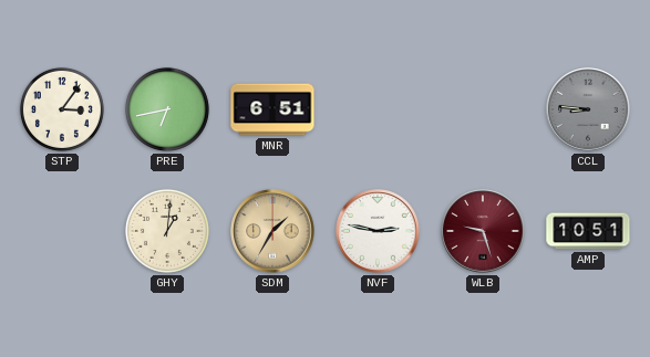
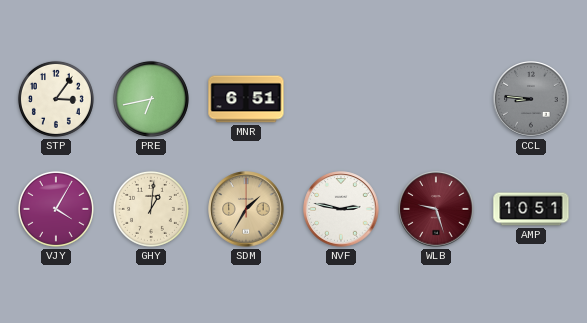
VJY: none -> 4:05
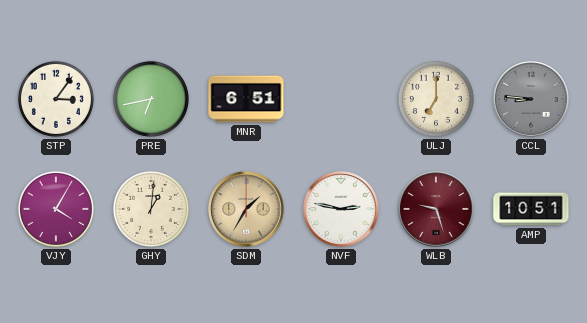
ULJ: none -> 7:00
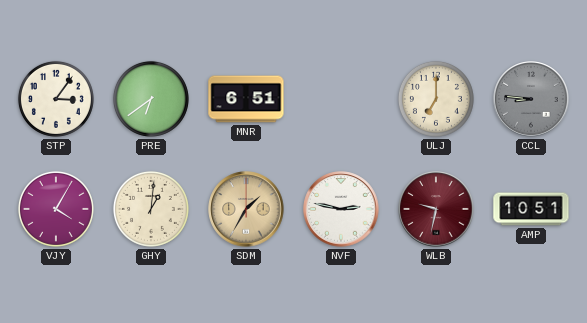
PRE: 6:43 -> 6:39
WLB: 9:27 -> 9:32
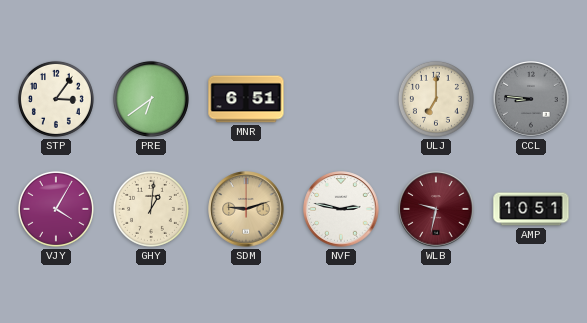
SDM: 1:35 -> 9:12
